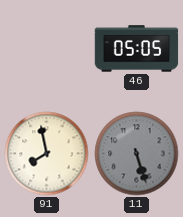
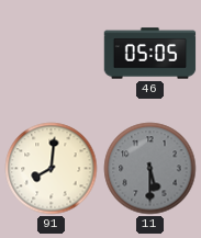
91: 7:58 -> 8:01
11: 5:27 -> 5:30
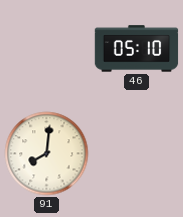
46: 05:05 -> 05:10
11: 5:30 -> none
